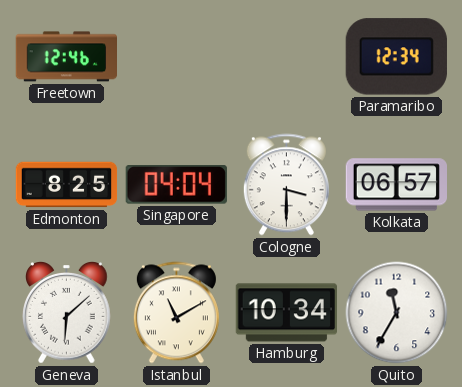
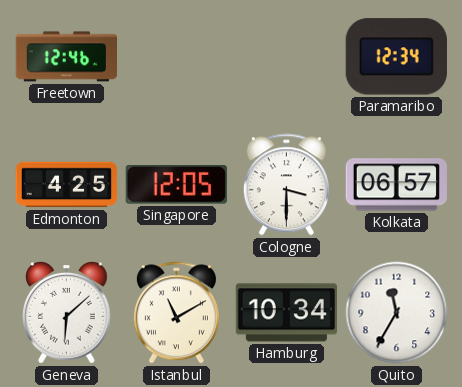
Edmonton: 8:25 -> 4:25
Singapore: 04:04 -> 12:05
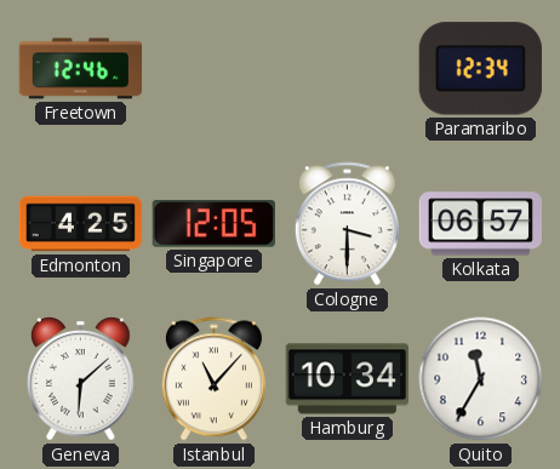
Istanbul: 11:10 -> 11:07
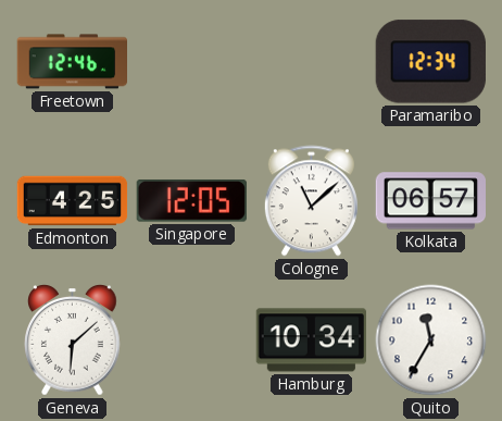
Cologne: 3:30 -> 11:08
Istanbul: 11:07 -> none
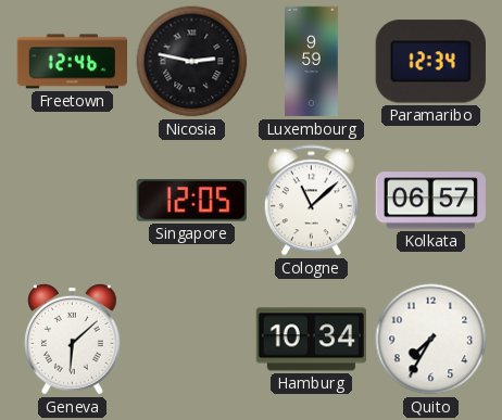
Nicosia: none -> 2:47
Luxembourg: none -> 9:59
Edmonton: 4:25 -> none
Quito: 11:35 -> 7:35
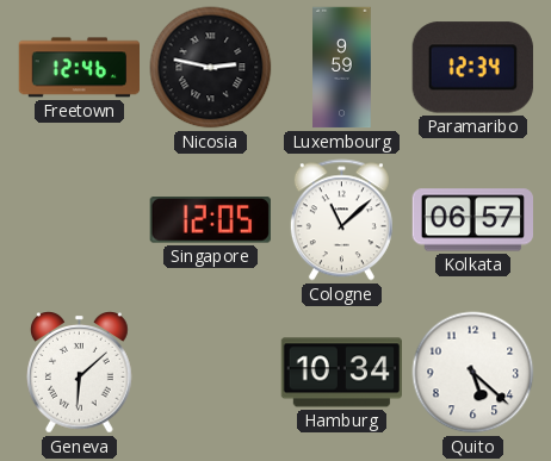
Quito: 7:35 -> 5:22
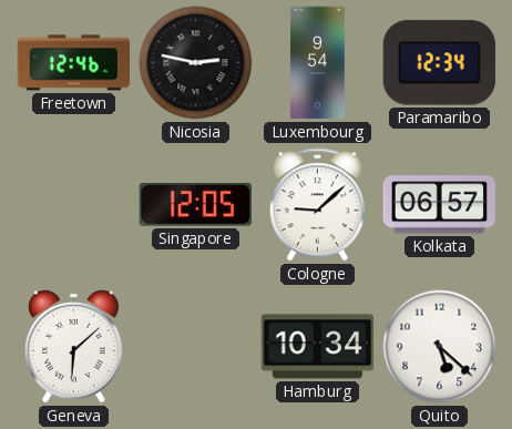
Luxembourg: 9:59 -> 9:54
Cologne: 11:08 -> 9:08
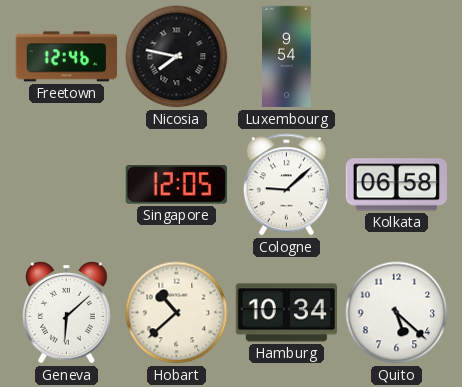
Nicosia: 2:47 -> 7:47
Paramaribo: 12:34 -> none
Kolkata: 06:57 -> 06:58
Hobart: none -> 10:38
